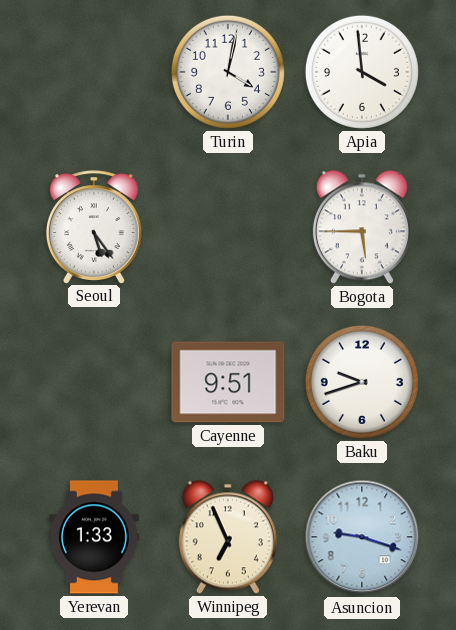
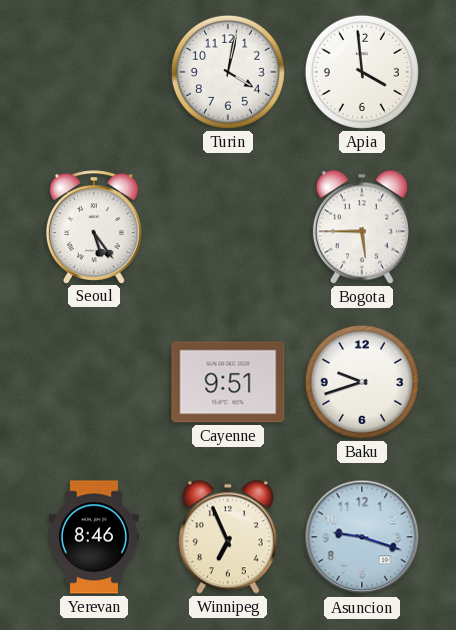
Yerevan: 1:33 -> 8:46
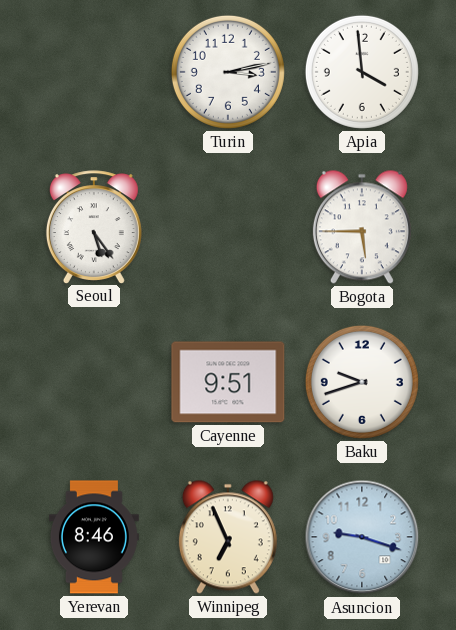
Turin: 4:02 -> 3:13
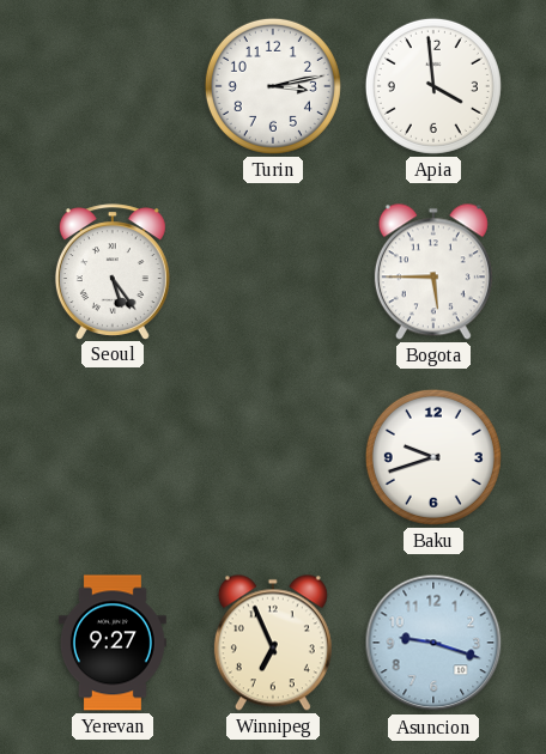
Cayenne: 9:51 -> none
Yerevan: 8:46 -> 9:27
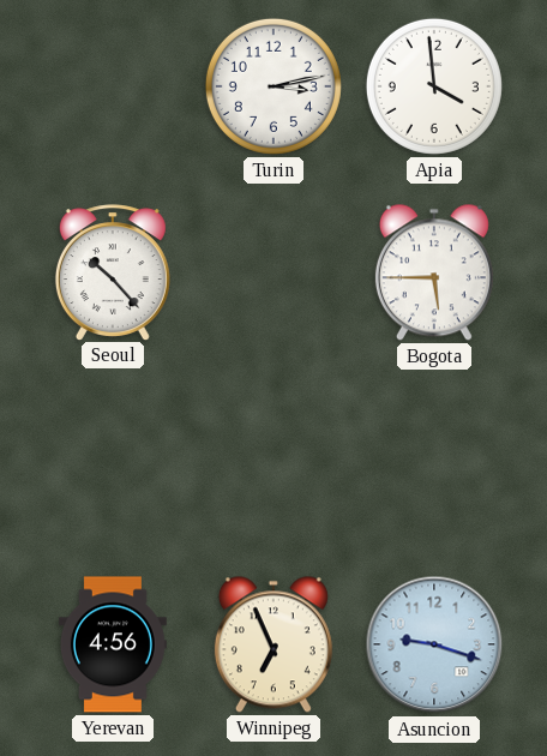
Seoul: 5:24 -> 10:23
Baku: 9:42 -> none
Yerevan: 9:27 -> 4:56
